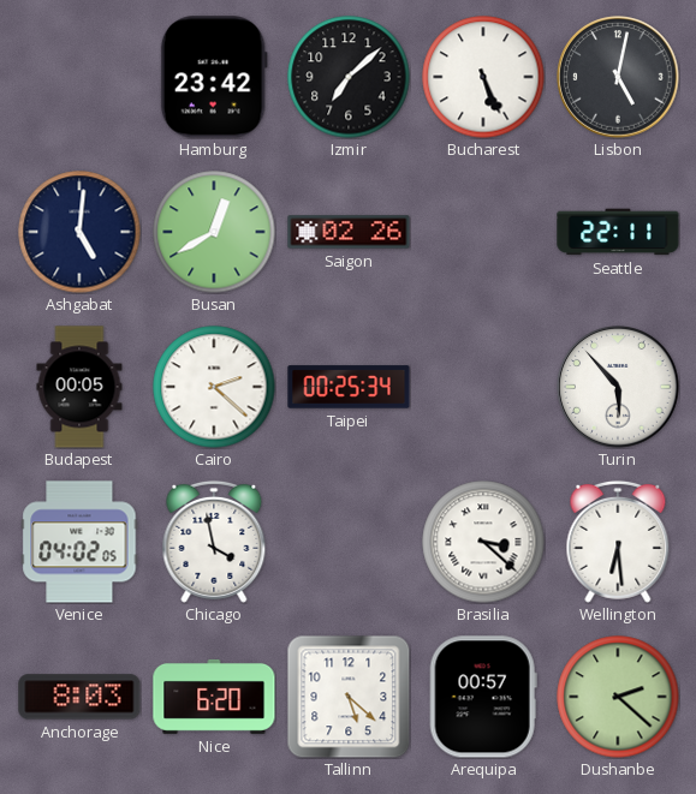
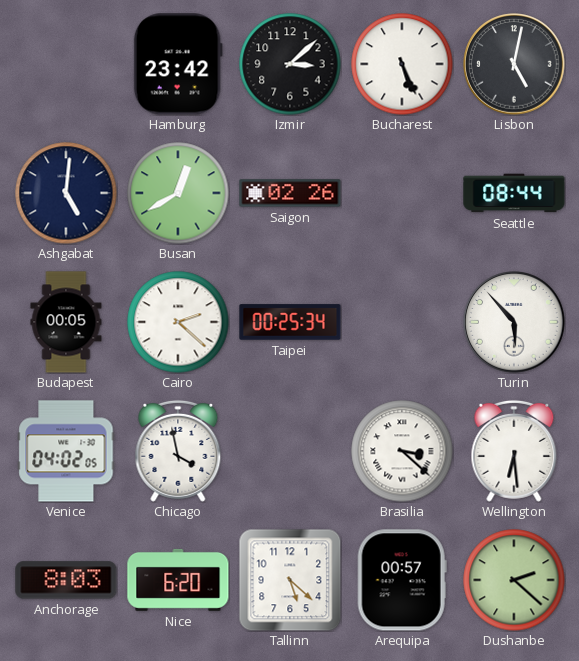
Izmir: 7:08 -> 3:08
Seattle: 22:11 -> 08:44
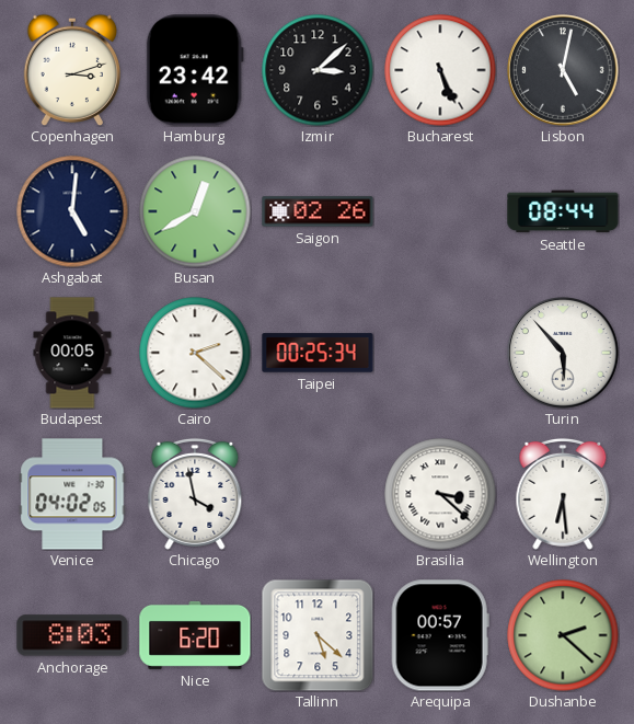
Copenhagen: none -> 3:12
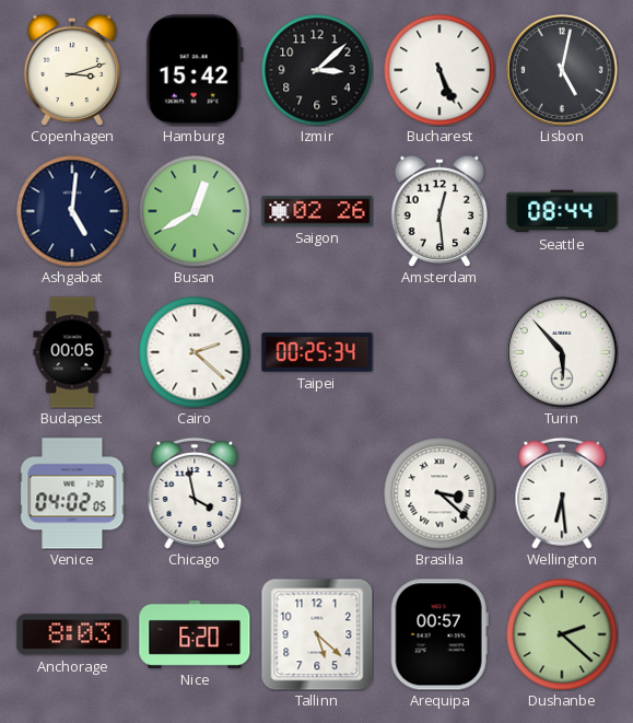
Hamburg: 23:42 -> 15:42
Amsterdam: none -> 12:29
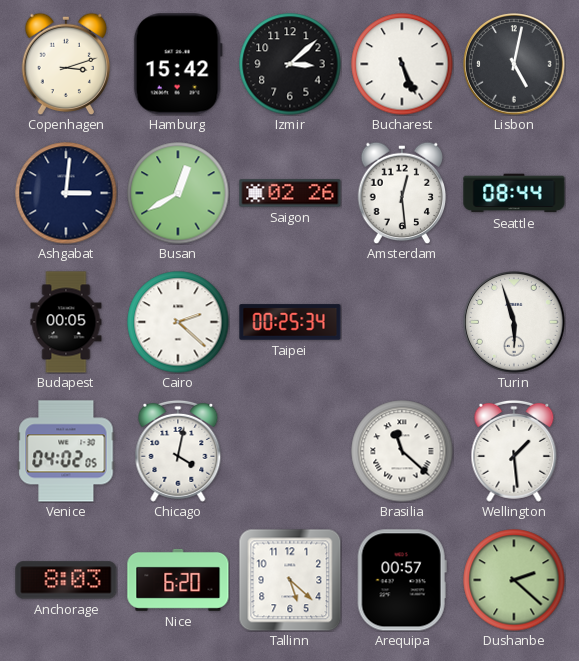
Ashgabat: 5:01 -> 3:01
Turin: 5:53 -> 5:57
Chicago: 3:58 -> 4:02
Brasilia: 3:22 -> 11:22
Wellington: 6:29 -> 1:29
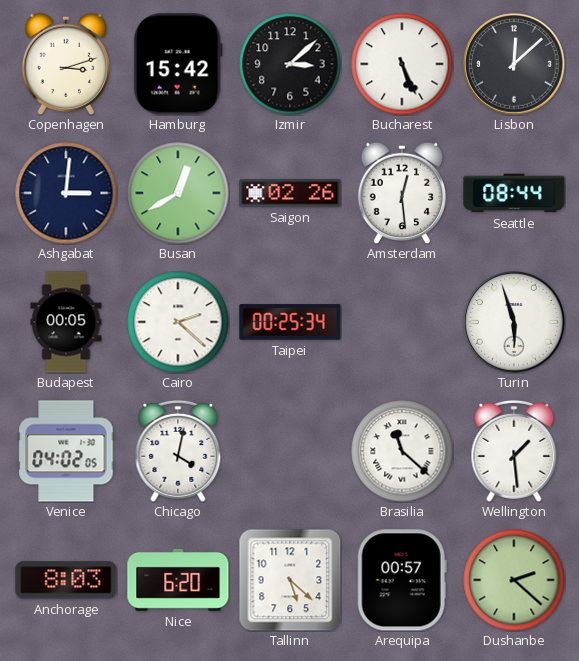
Lisbon: 5:02 -> 12:08
